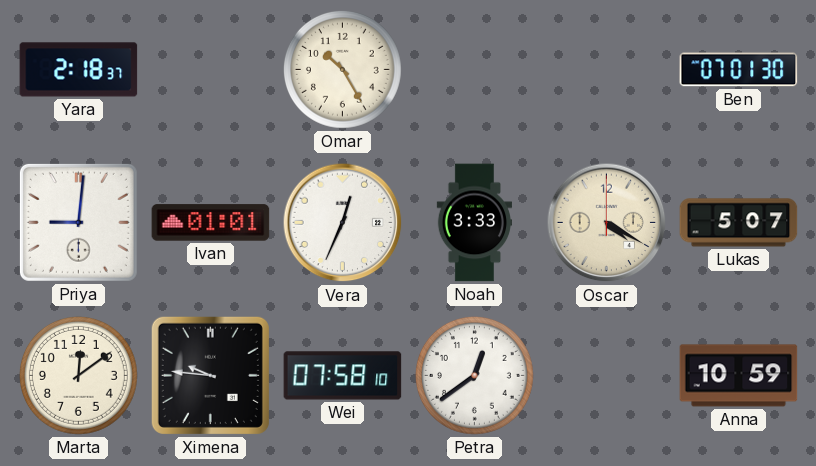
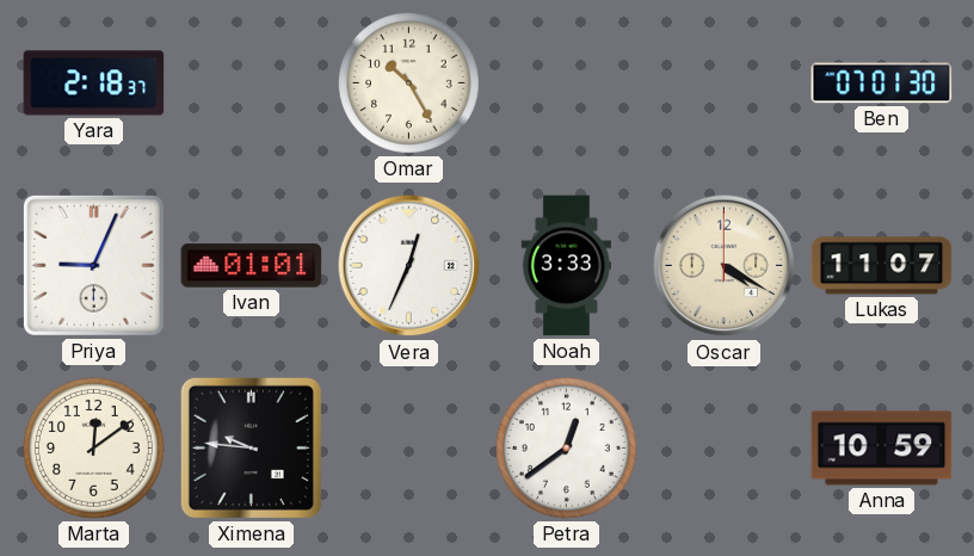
Priya: 9:01 -> 9:04
Lukas: 5:07 -> 11:07
Wei: 07:58 -> none
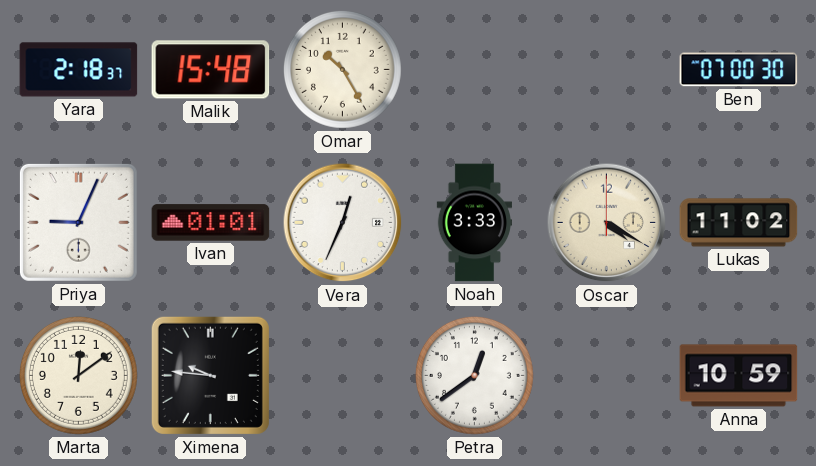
Malik: none -> 15:48
Ben: 07:01 -> 07:00
Lukas: 11:07 -> 11:02
